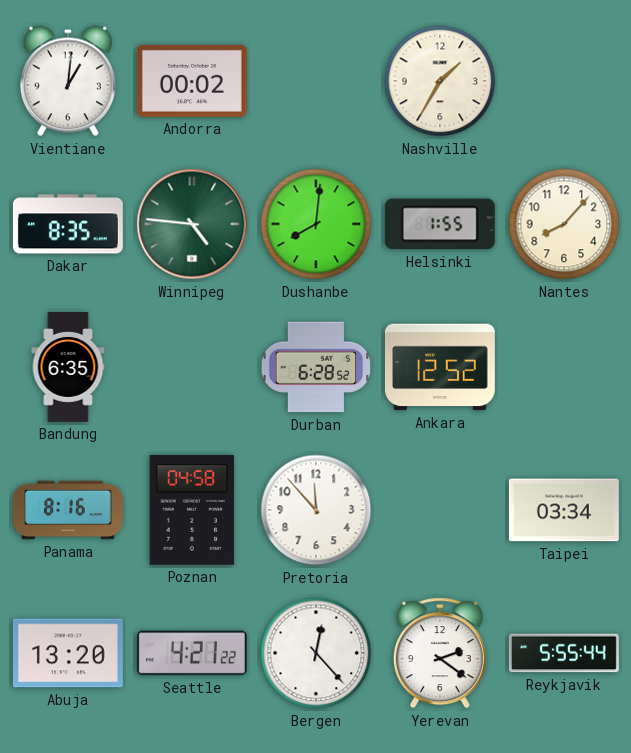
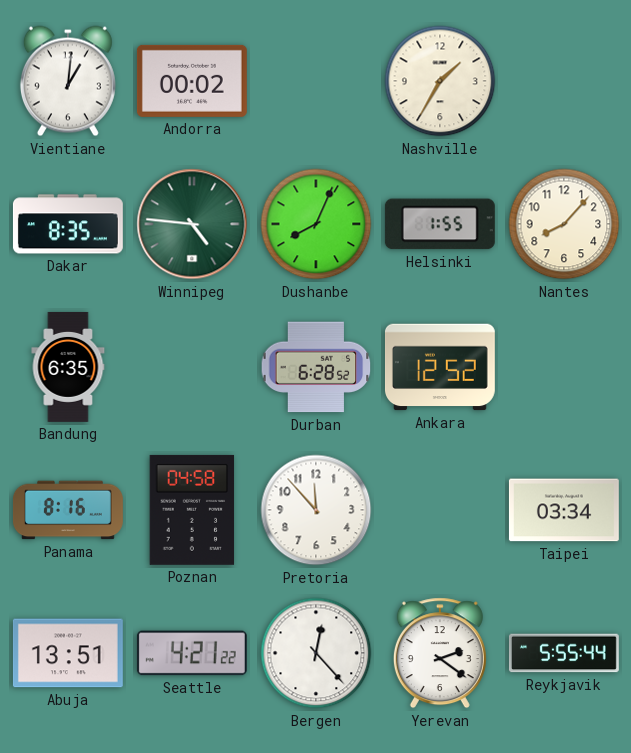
Dushanbe: 8:01 -> 8:04
Abuja: 13:20 -> 13:51
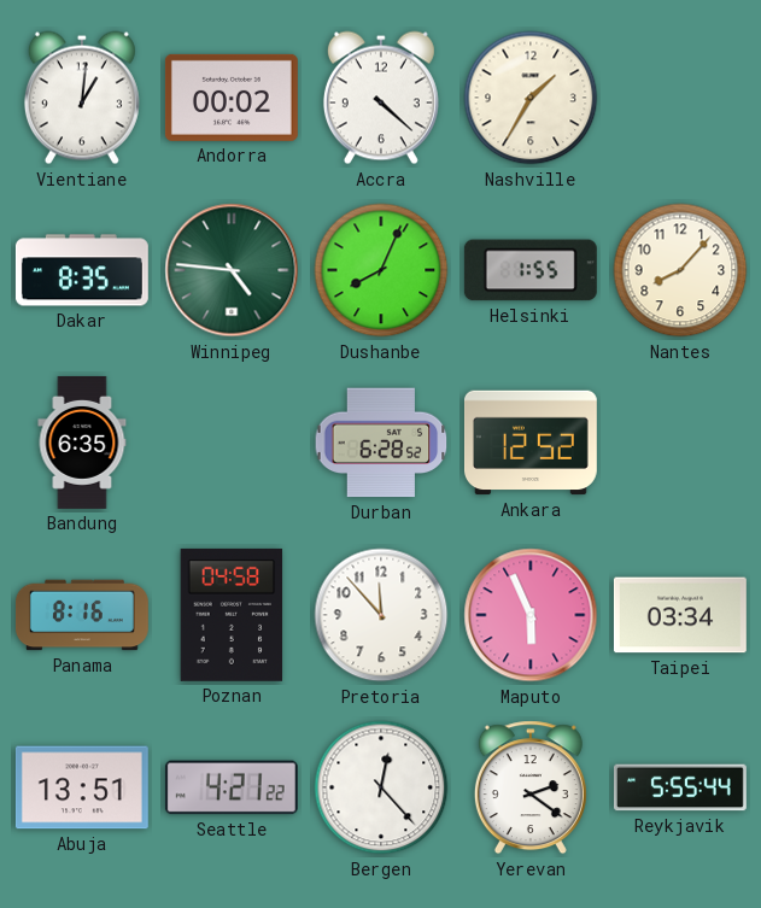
Accra: none -> 4:22
Maputo: none -> 5:56
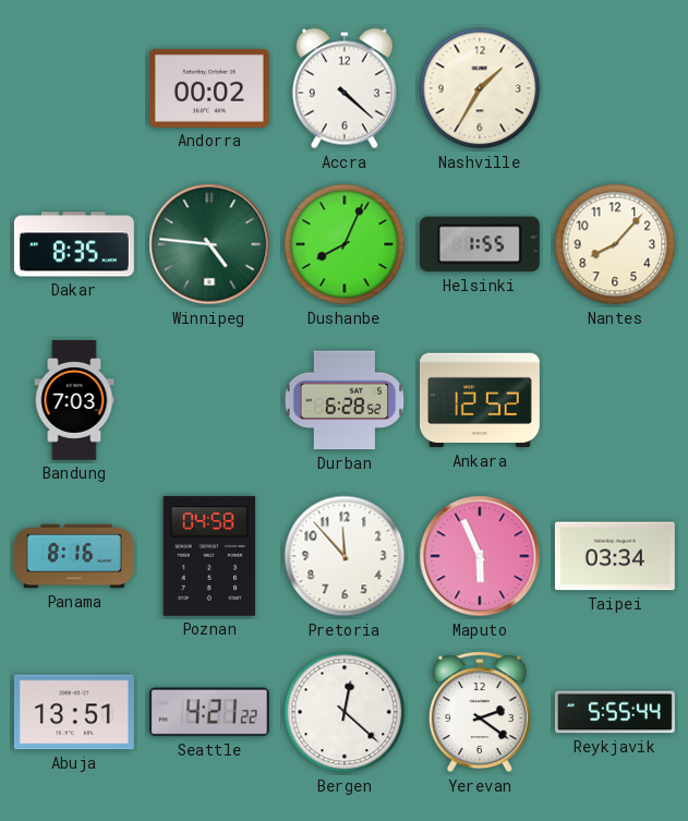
Vientiane: 1:01 -> none
Bandung: 6:35 -> 7:03
Bergen: 12:23 -> 12:22
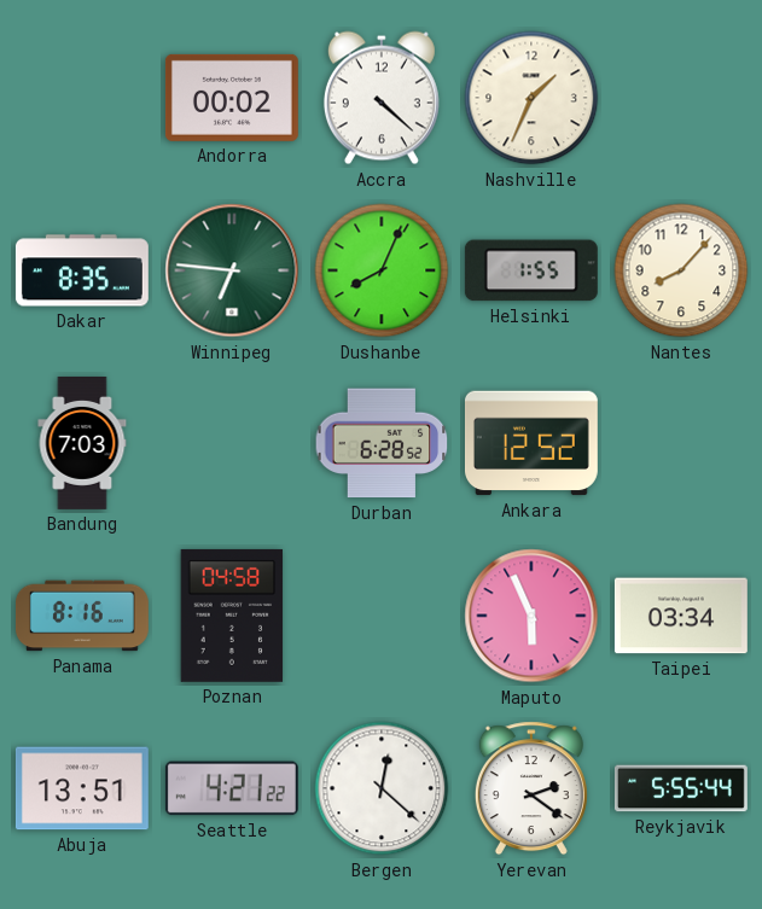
Nashville: 1:35 -> 1:34
Winnipeg: 4:46 -> 6:46
Pretoria: 11:53 -> none
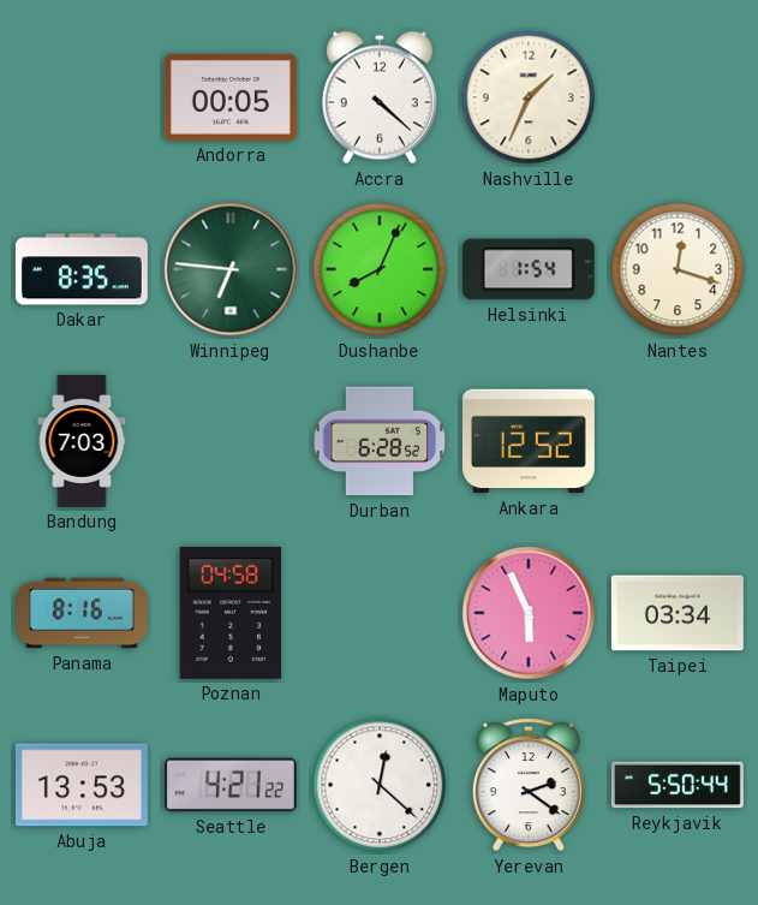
Andorra: 00:02 -> 00:05
Helsinki: 1:55 -> 1:54
Nantes: 8:07 -> 12:18
Abuja: 13:51 -> 13:53
Reykjavik: 5:55 -> 5:50
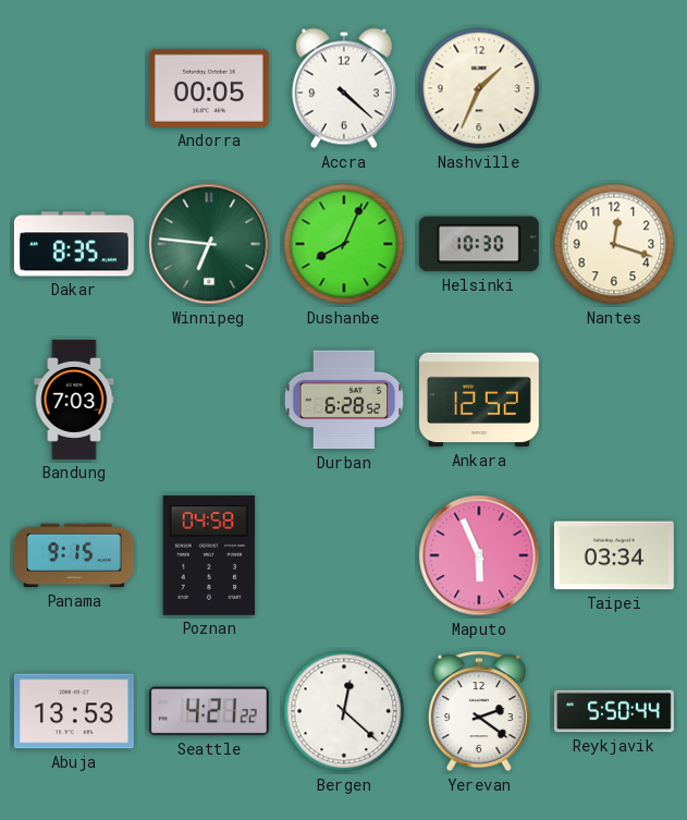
Helsinki: 1:54 -> 10:30
Panama: 8:16 -> 9:15
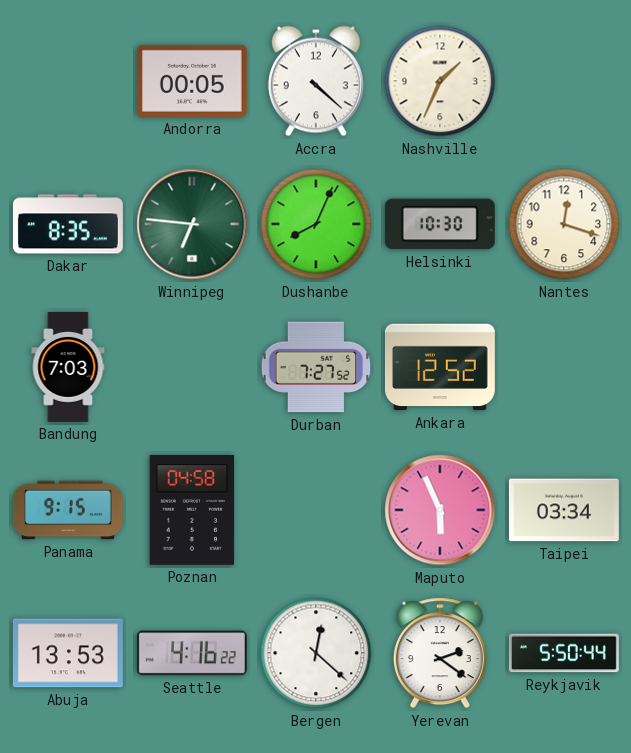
Durban: 6:28 -> 7:27
Seattle: 4:21 -> 4:16
